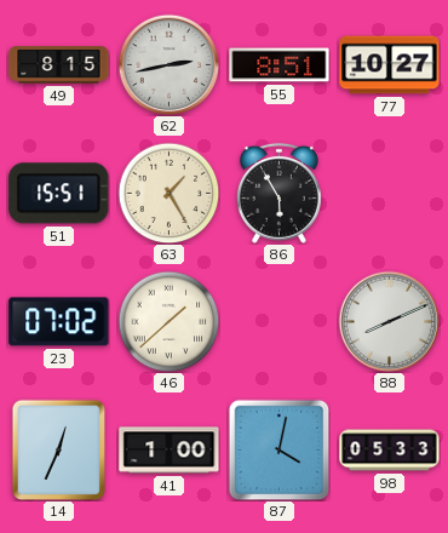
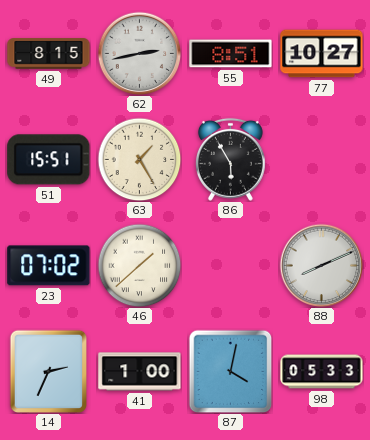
14: 12:34 -> 2:34
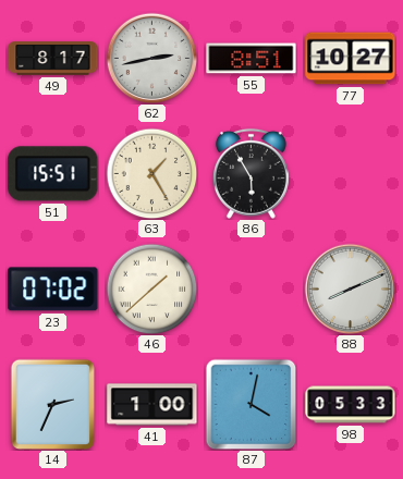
49: 8:15 -> 8:17
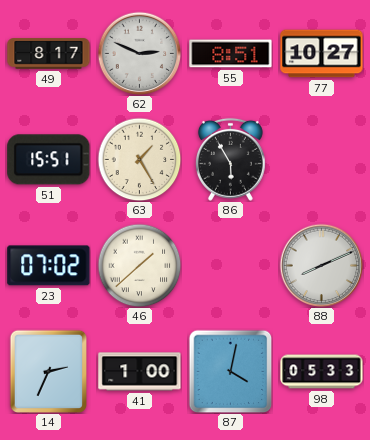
62: 2:43 -> 2:49
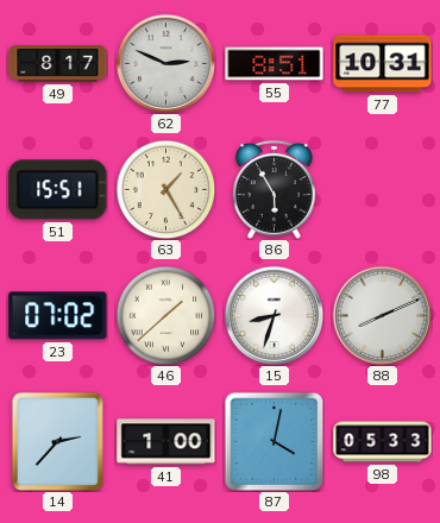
77: 10:27 -> 10:31
15: none -> 8:33
14: 2:34 -> 2:37
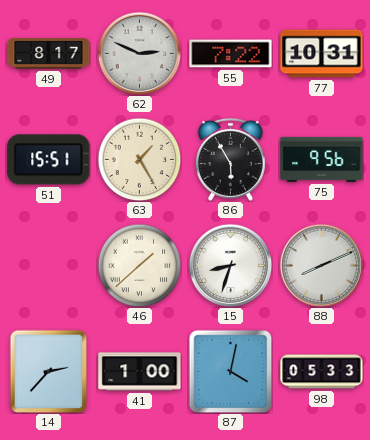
55: 8:51 -> 7:22
75: none -> 9:56
23: 07:02 -> none
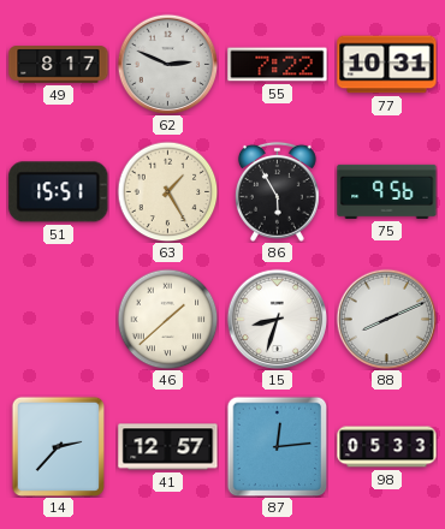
41: 1:00 -> 12:57
87: 4:02 -> 12:14
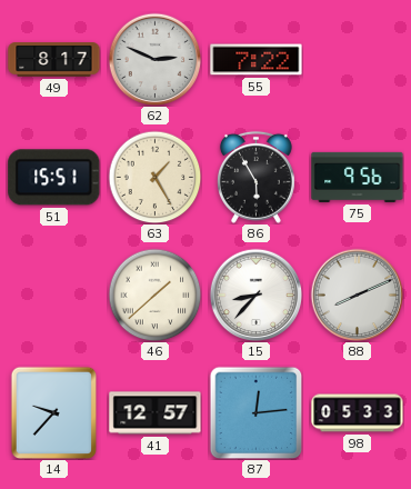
77: 10:31 -> none
15: 8:33 -> 8:37
14: 2:37 -> 9:37
